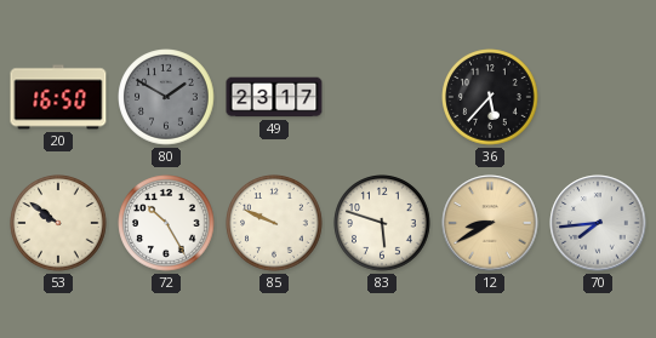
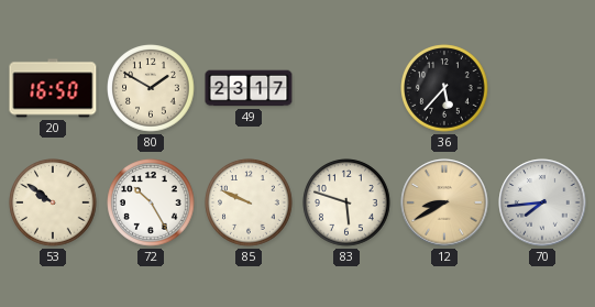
80 dial: grey -> cream
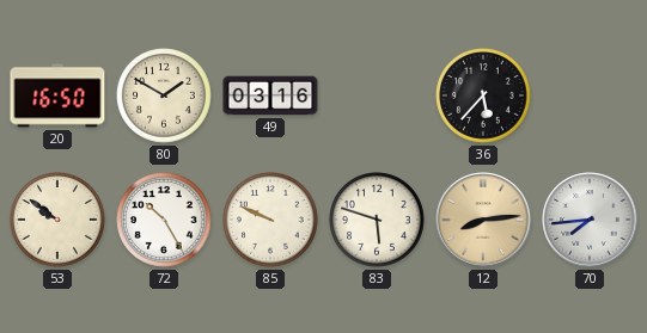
49: 23:17 -> 03:16
12: 8:40 -> 8:14
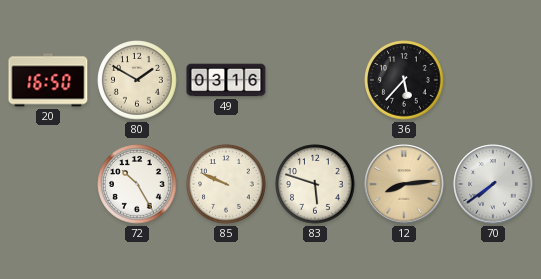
53: 9:51 -> none
70: 7:44 -> 7:39
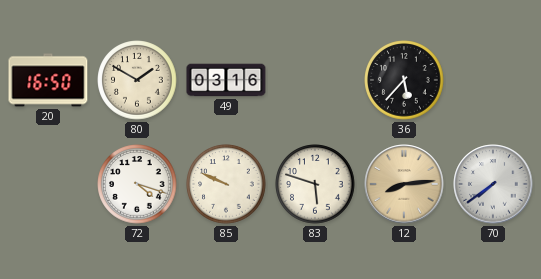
72: 10:25 -> 4:18
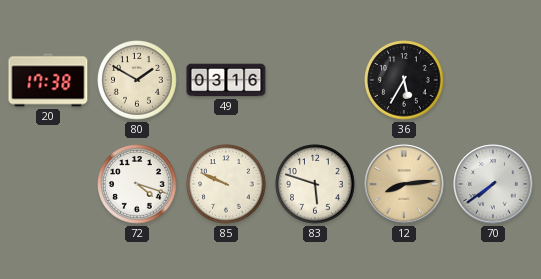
20: 16:50 -> 17:38
36: 5:37 -> 5:35
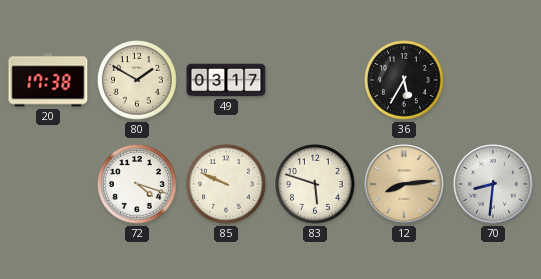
49: 03:16 -> 03:17
70: 7:39 -> 8:31
